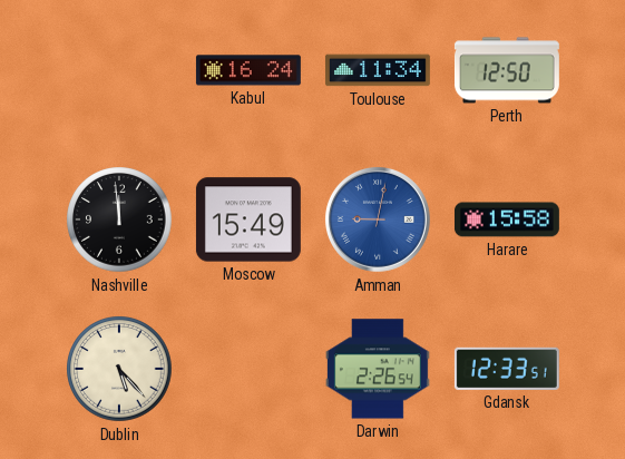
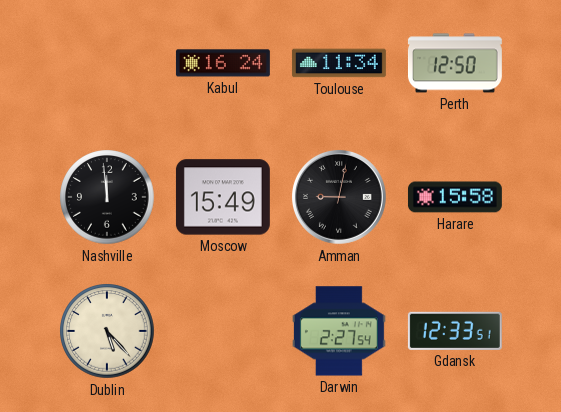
Amman dial: blue -> black
Darwin: 2:26 -> 2:27
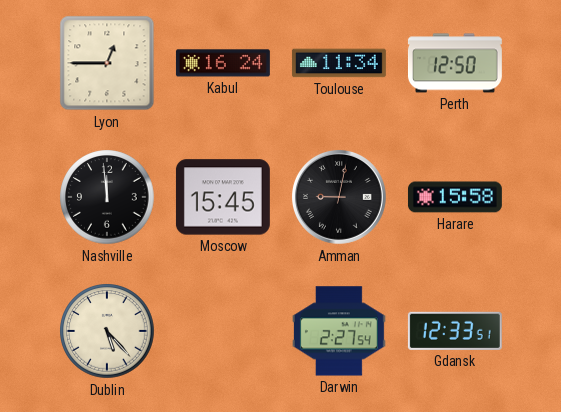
Lyon: none -> 12:45
Moscow: 15:49 -> 15:45
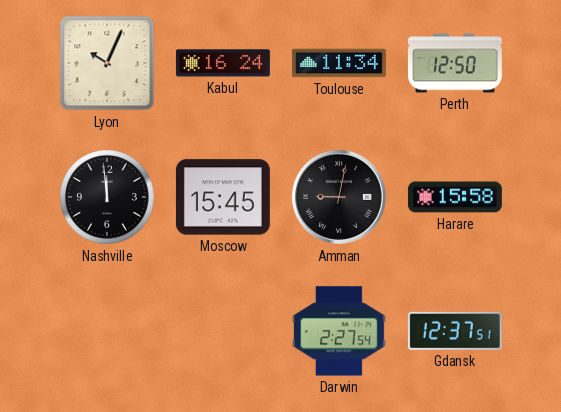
Lyon: 12:45 -> 10:04
Dublin: 5:23 -> none
Gdansk: 12:33 -> 12:37
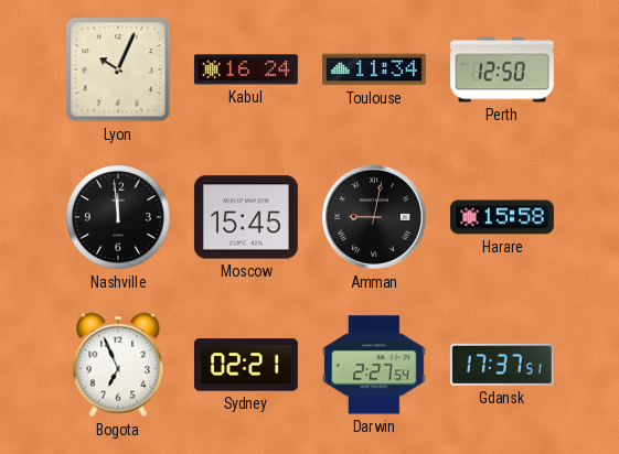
Bogota: none -> 6:56
Sydney: none -> 02:21
Gdansk: 12:37 -> 17:37
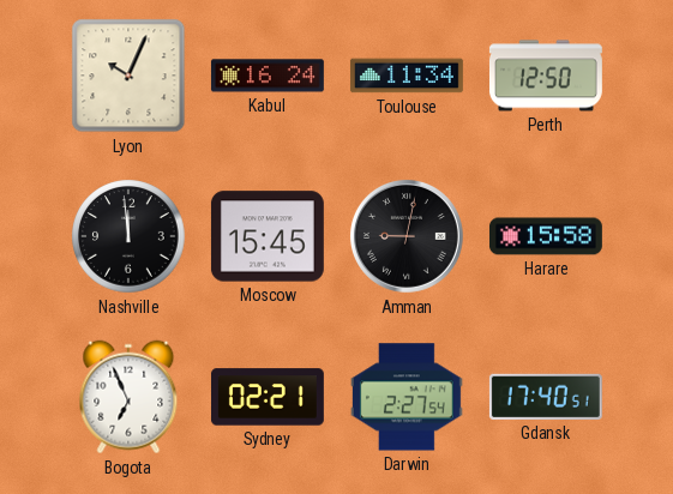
Gdansk: 17:37 -> 17:40
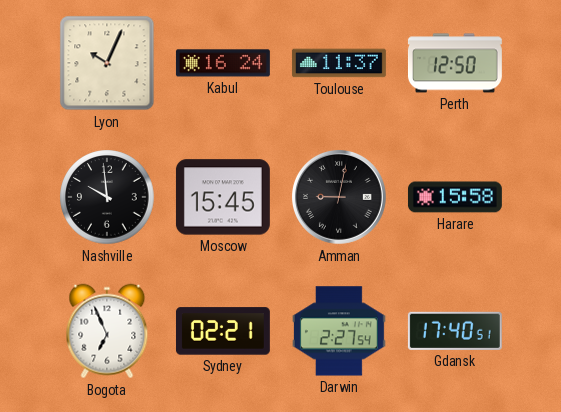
Toulouse: 11:34 -> 11:37
Nashville: 11:59 -> 9:59
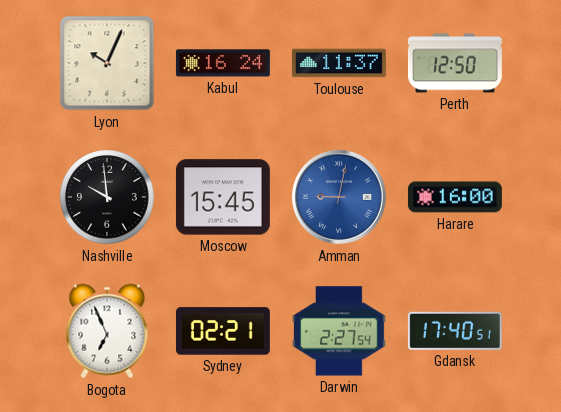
Amman dial: black -> blue
Harare: 15:58 -> 16:00
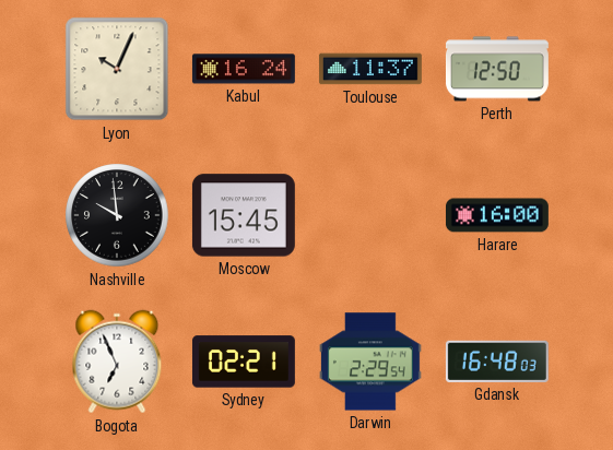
Amman: 9:02 -> none
Darwin: 2:27 -> 2:29
Gdansk: 17:40 -> 16:48
